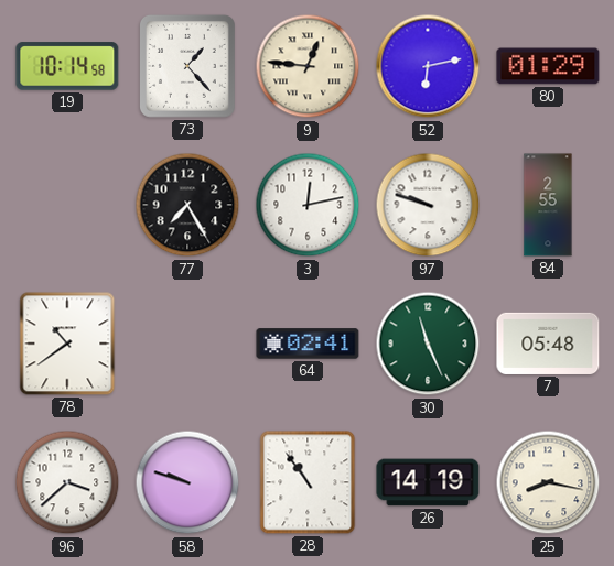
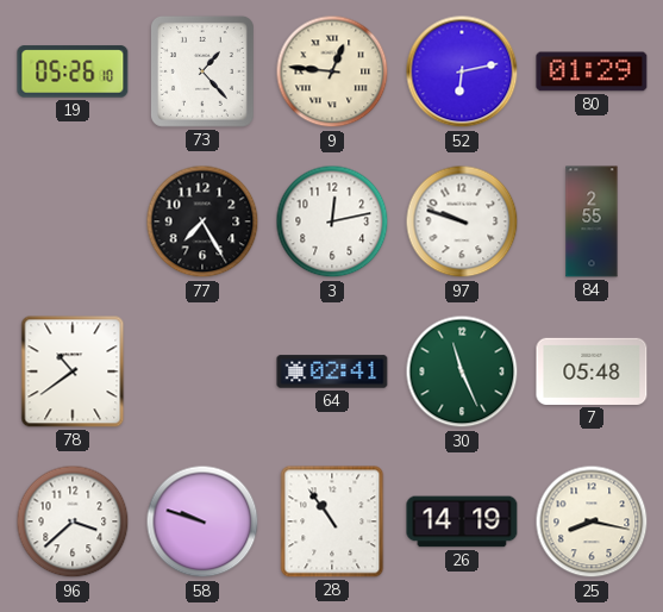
19: 10:14 -> 05:26
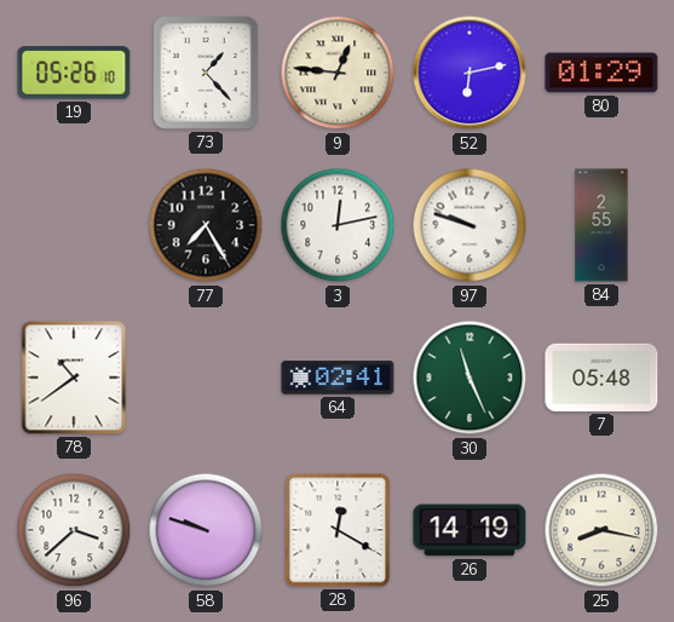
28: 10:54 -> 12:20
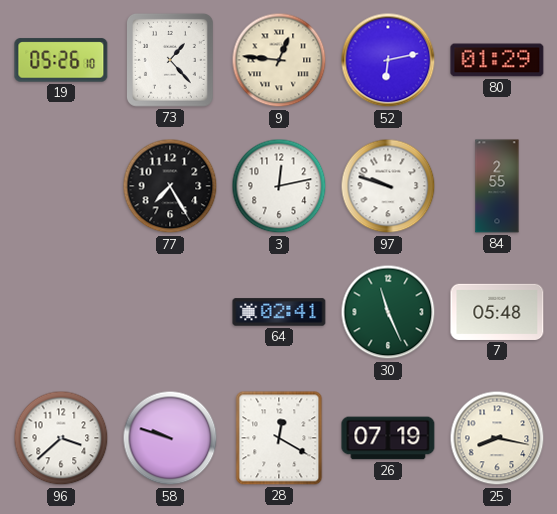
78: 10:39 -> none
26: 14:19 -> 07:19
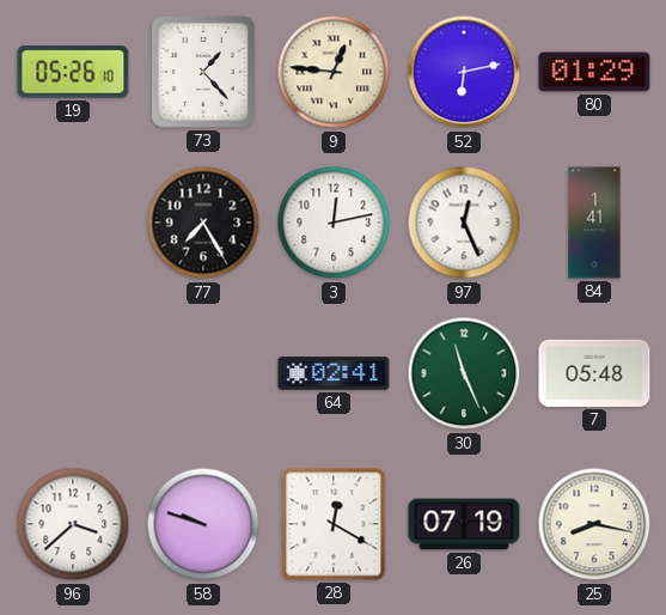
97: 9:48 -> 12:26
84: 2:55 -> 1:41
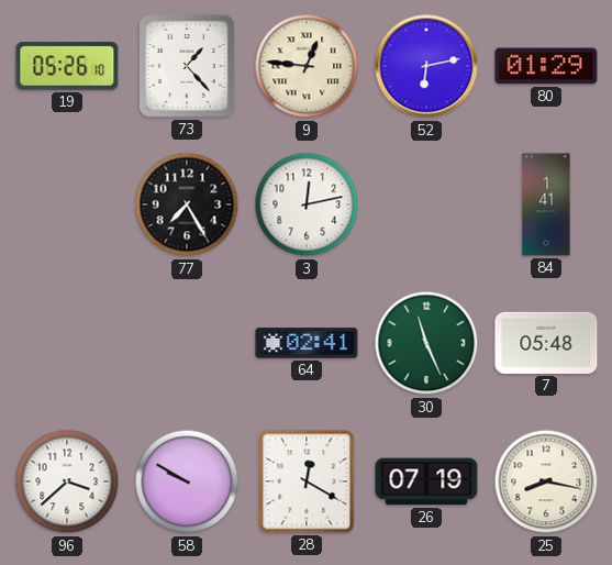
97: 12:26 -> none
58: 9:48 -> 9:50
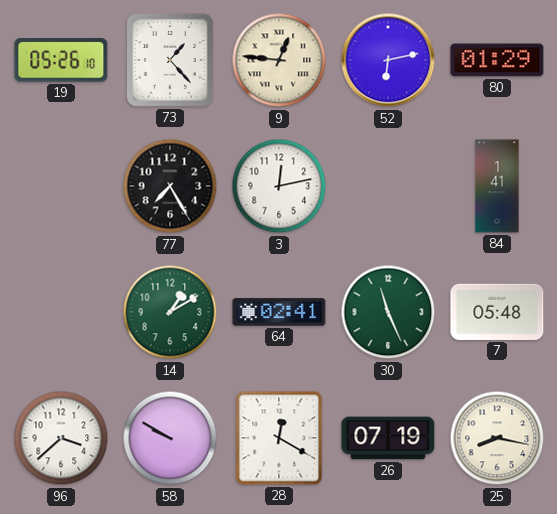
14: none -> 1:10
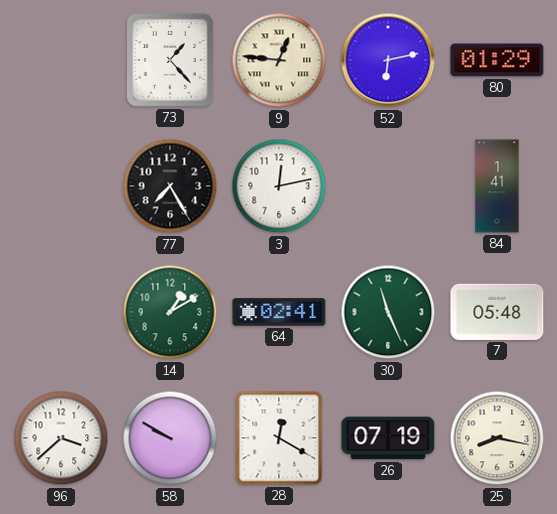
19: 05:26 -> none
